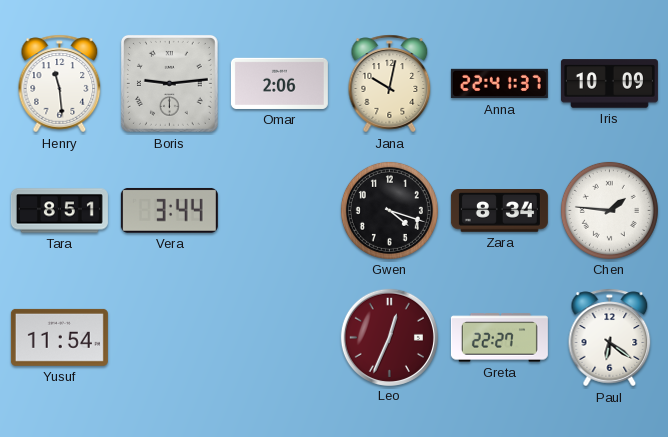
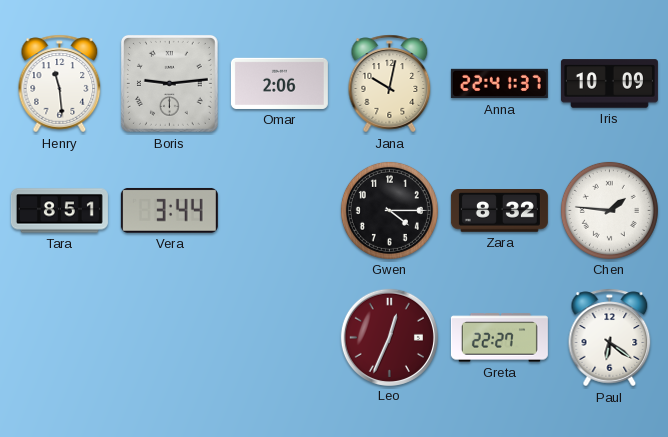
Gwen: 4:18 -> 4:15
Zara: 8:34 -> 8:32
Yusuf: 11:54 -> none
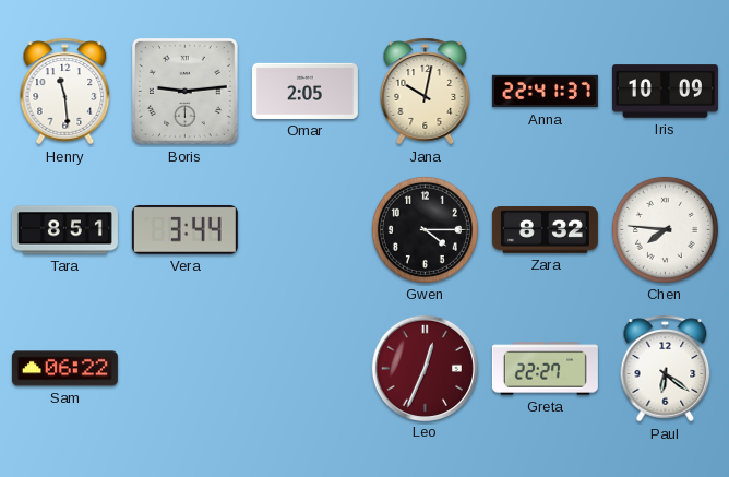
Omar: 2:06 -> 2:05
Chen: 1:46 -> 7:46
Sam: none -> 06:22
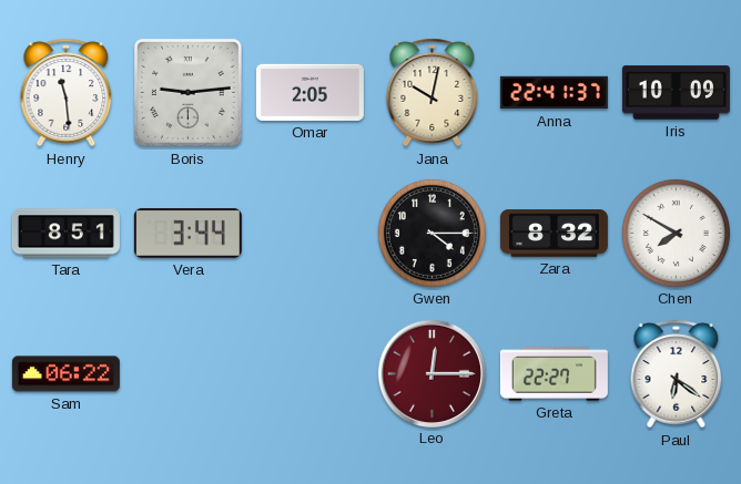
Chen: 7:46 -> 7:50
Leo: 12:34 -> 12:15
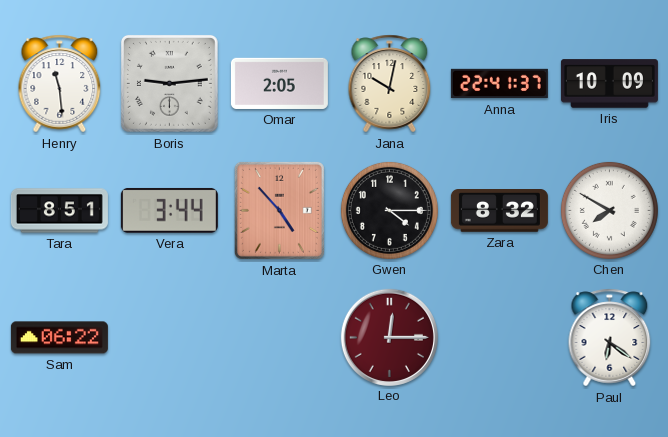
Marta: none -> 4:53
Greta: 22:27 -> none
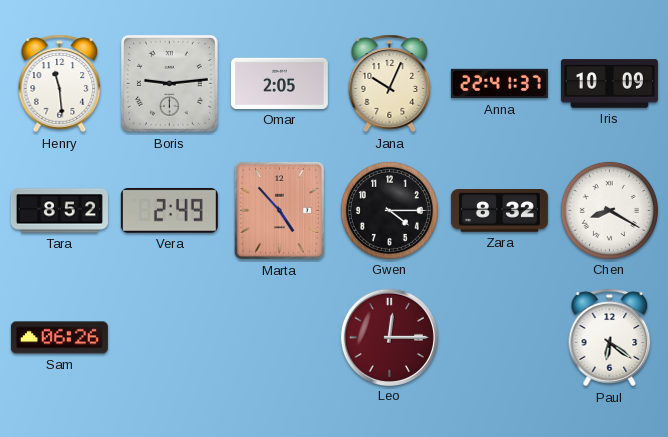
Jana: 10:02 -> 10:04
Tara: 8:51 -> 8:52
Vera: 3:44 -> 2:49
Chen: 7:50 -> 8:20
Sam: 06:22 -> 06:26
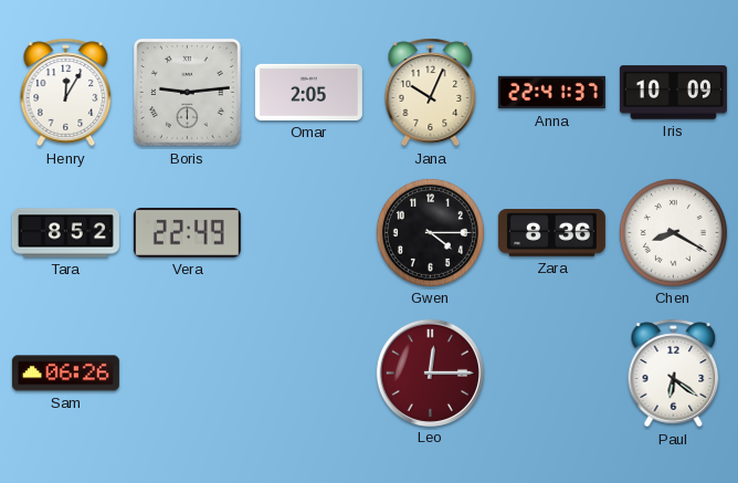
Henry: 11:29 -> 12:05
Vera: 2:49 -> 22:49
Marta: 4:53 -> none
Zara: 8:32 -> 8:36
